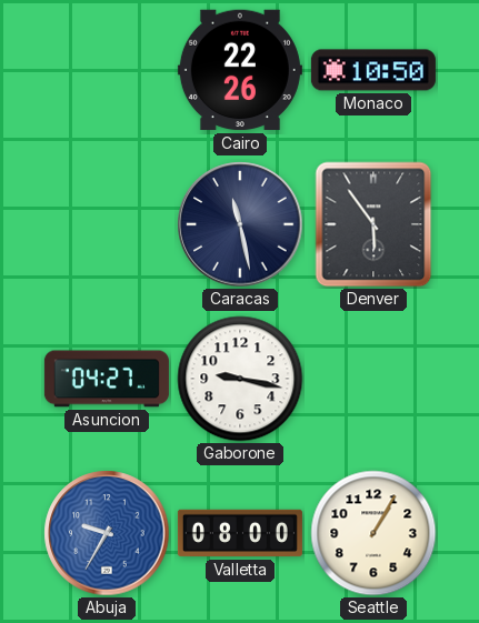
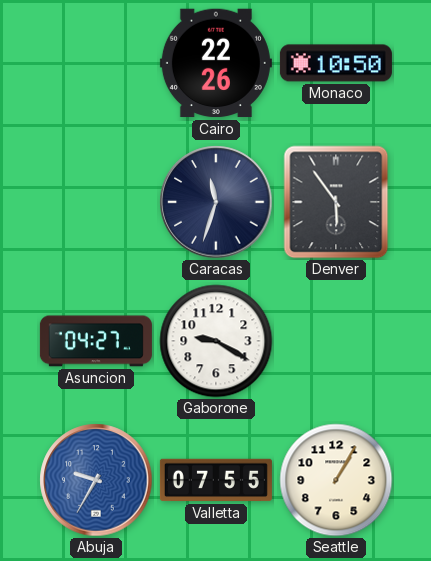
Caracas: 11:28 -> 11:33
Gaborone: 9:17 -> 9:20
Valletta: 08:00 -> 07:55
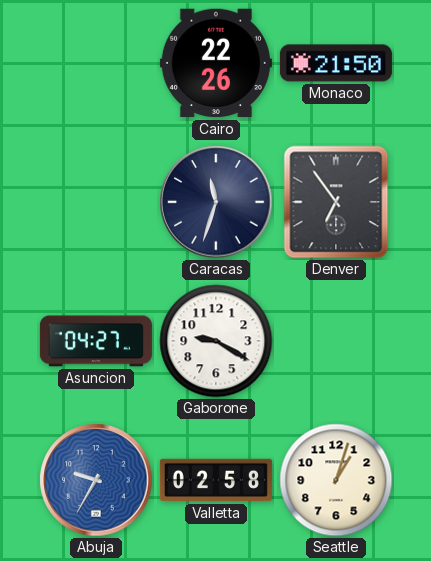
Monaco: 10:50 -> 21:50
Denver: 5:54 -> 6:54
Valletta: 07:55 -> 02:58
Seattle: 1:05 -> 1:03
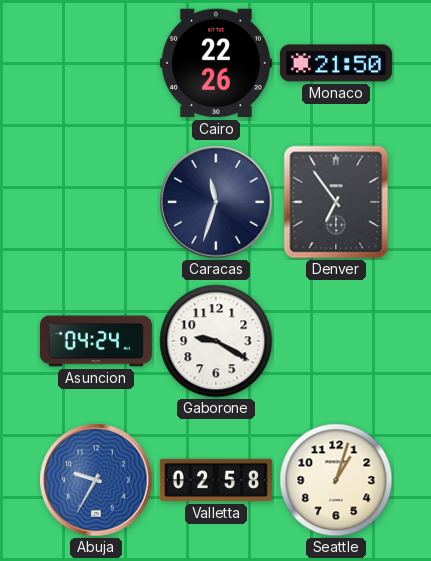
Asuncion: 04:27 -> 04:24
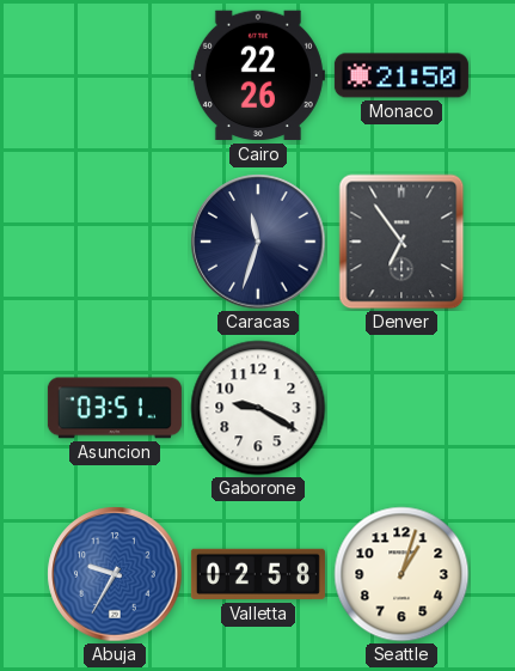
Asuncion: 04:24 -> 03:51
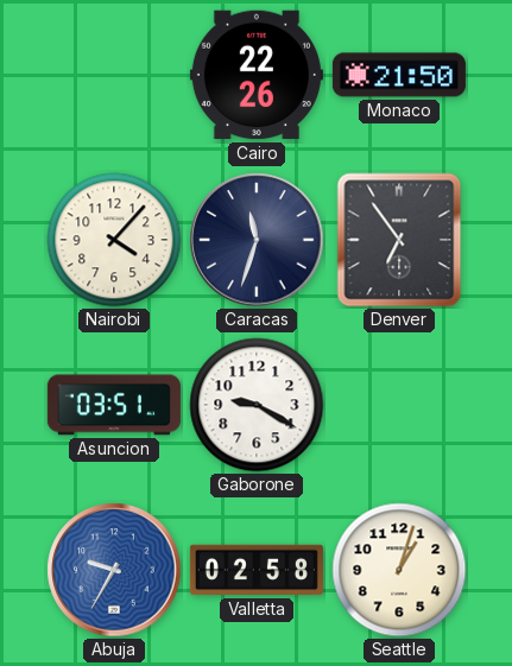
Nairobi: none -> 4:07
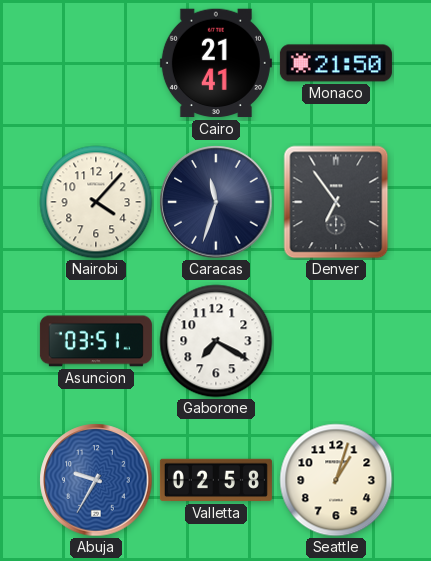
Cairo: 22:26 -> 21:41
Gaborone: 9:20 -> 7:20
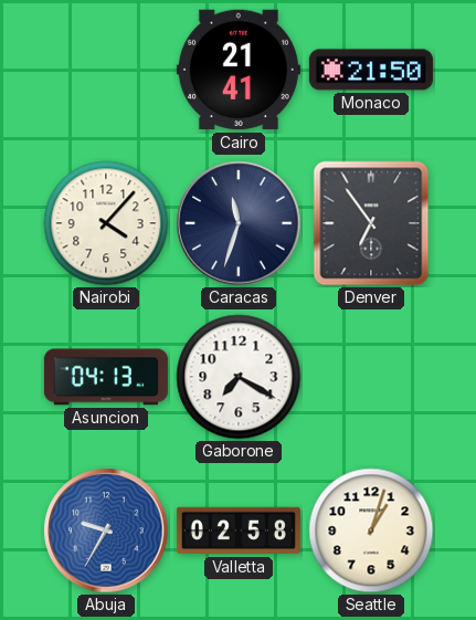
Asuncion: 03:51 -> 04:13
